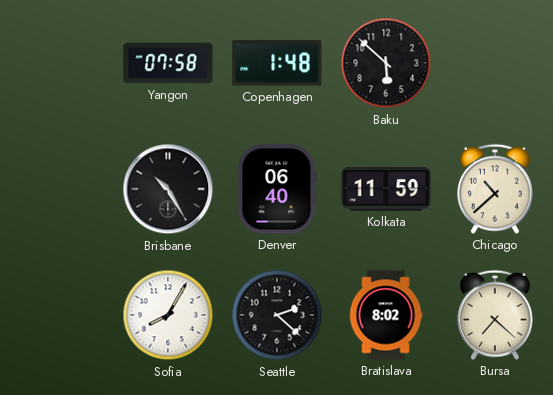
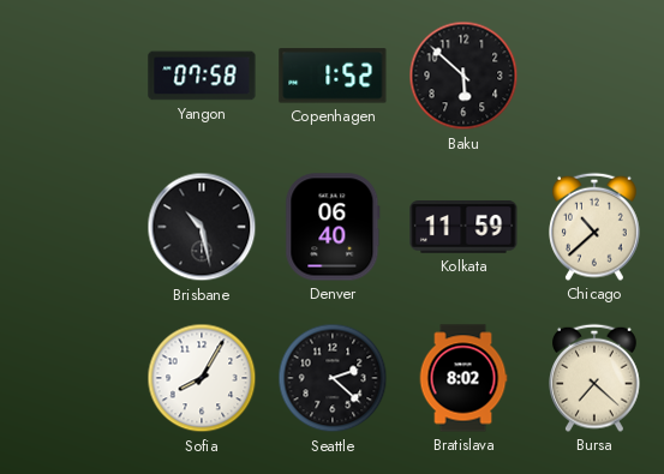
Copenhagen: 1:48 -> 1:52
Brisbane: 10:25 -> 10:28
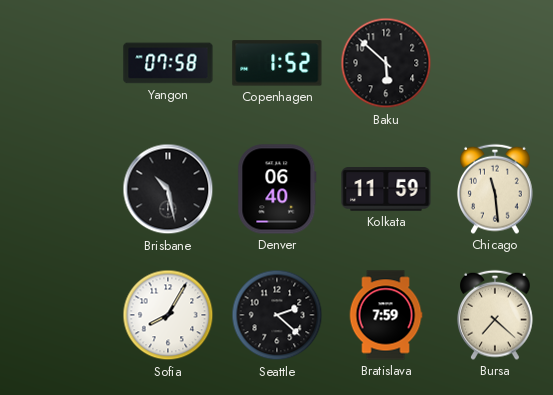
Chicago: 10:38 -> 11:29
Bratislava: 8:02 -> 7:59
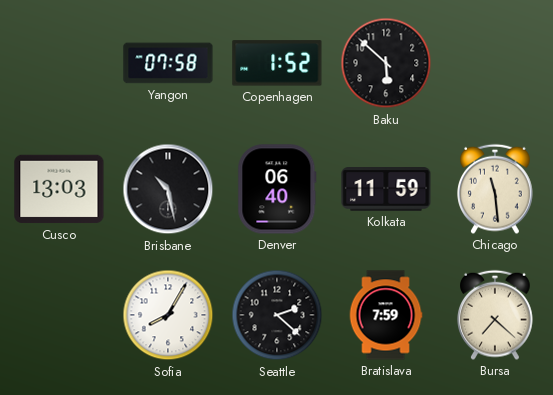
Cusco: none -> 13:03
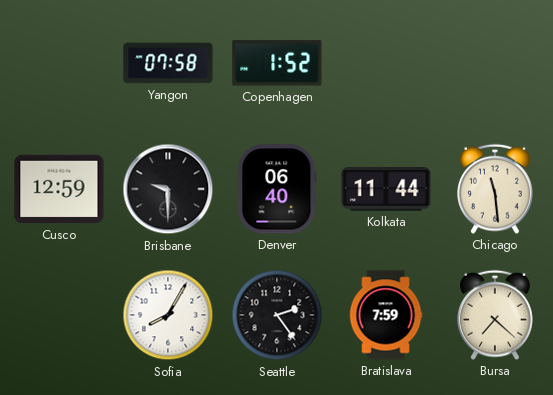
Baku: 5:52 -> none
Cusco: 13:03 -> 12:59
Brisbane: 10:28 -> 9:30
Kolkata: 11:59 -> 11:44
Seattle: 2:22 -> 2:24
